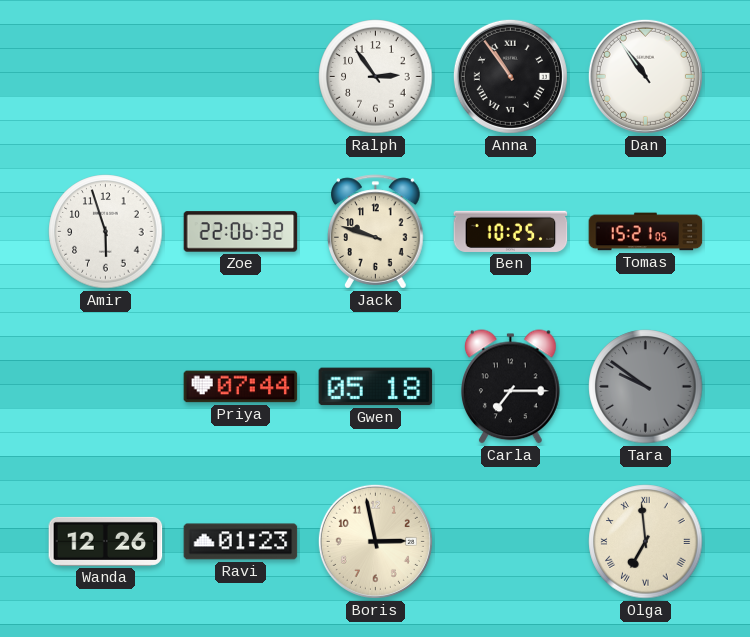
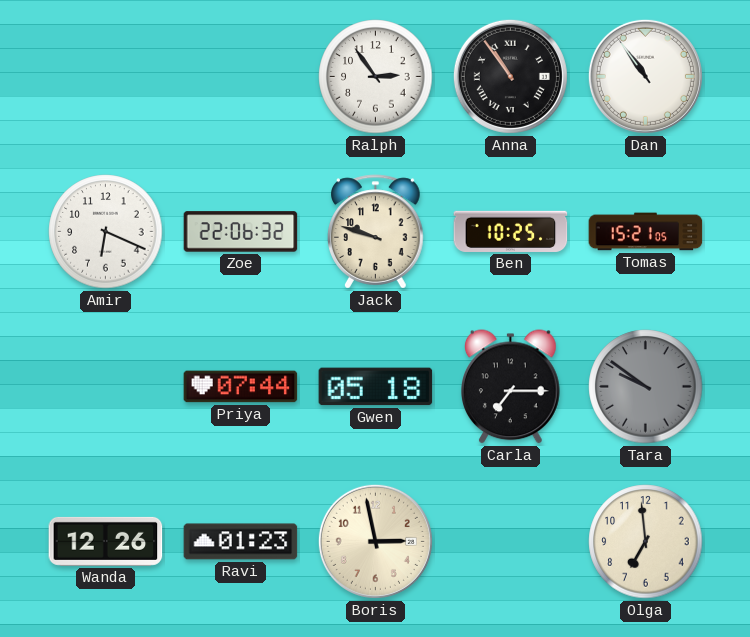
Amir: 5:57 -> 6:19
Olga numerals: Roman -> Arabic
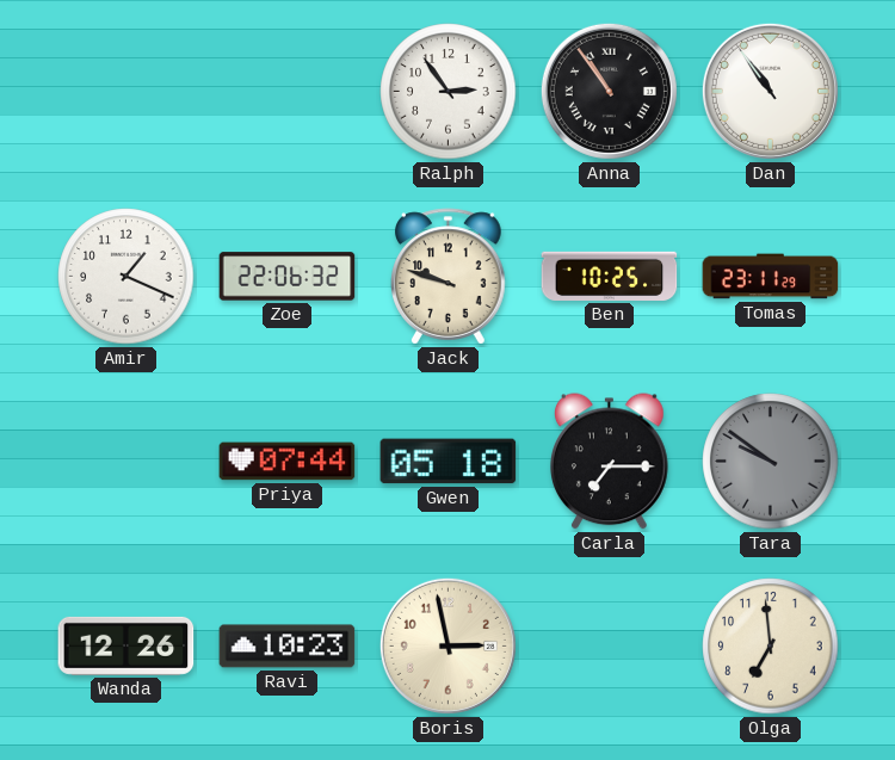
Amir: 6:19 -> 1:19
Tomas: 15:21 -> 23:11
Ravi: 01:23 -> 10:23
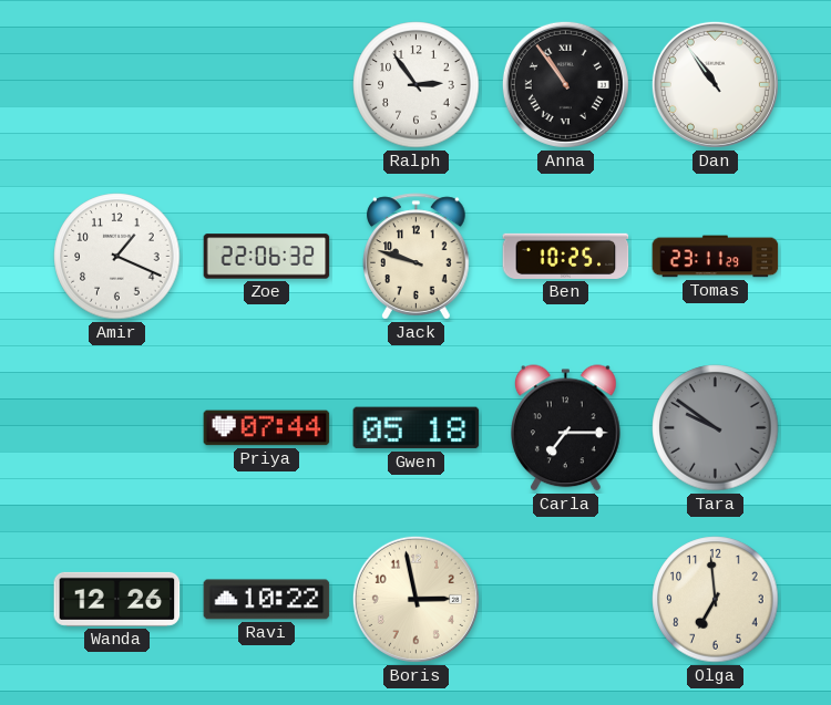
Ravi: 10:23 -> 10:22
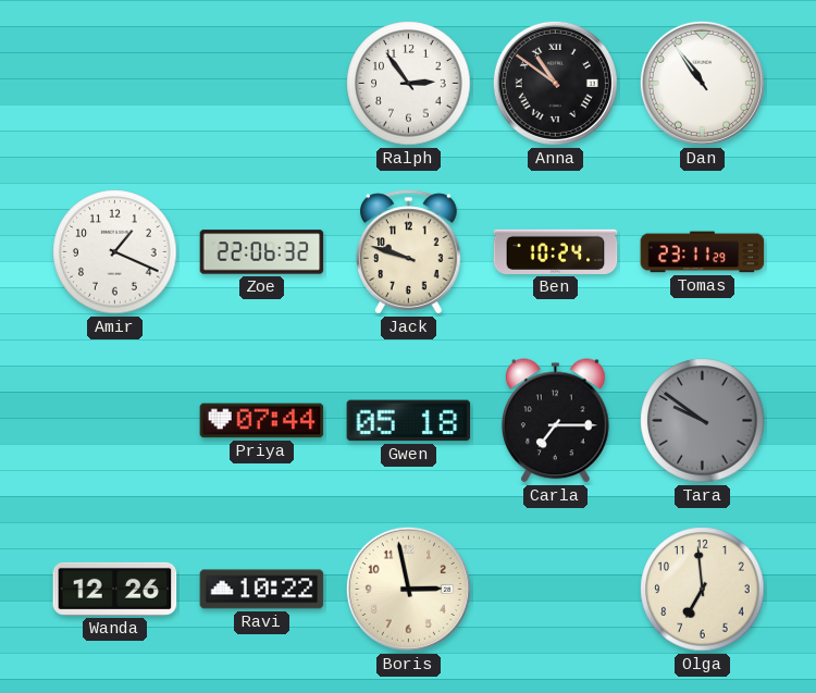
Anna: 10:54 -> 10:51
Ben: 10:25 -> 10:24
